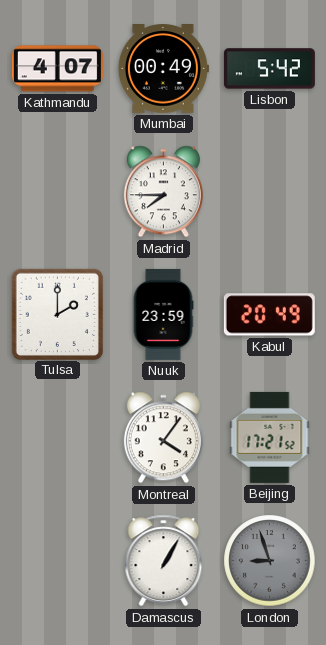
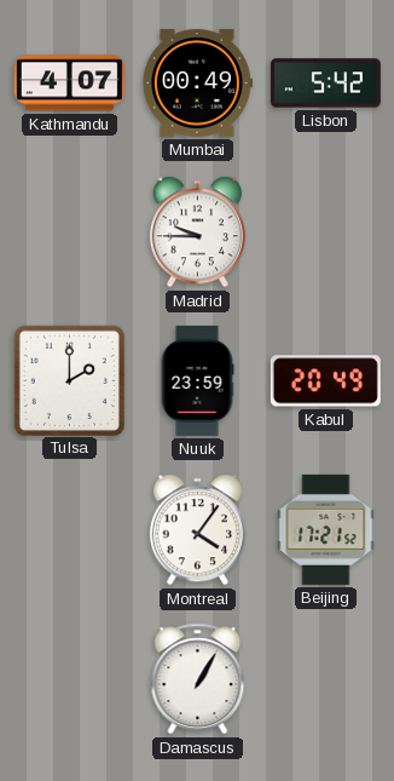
Madrid: 7:45 -> 9:45
London: 8:57 -> none
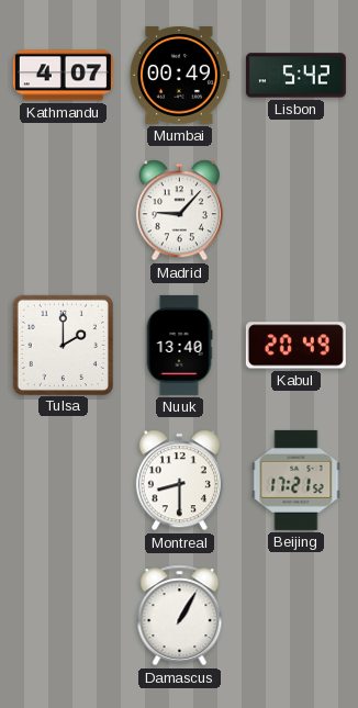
Madrid: 9:45 -> 9:07
Nuuk: 23:59 -> 13:40
Montreal: 4:06 -> 8:30
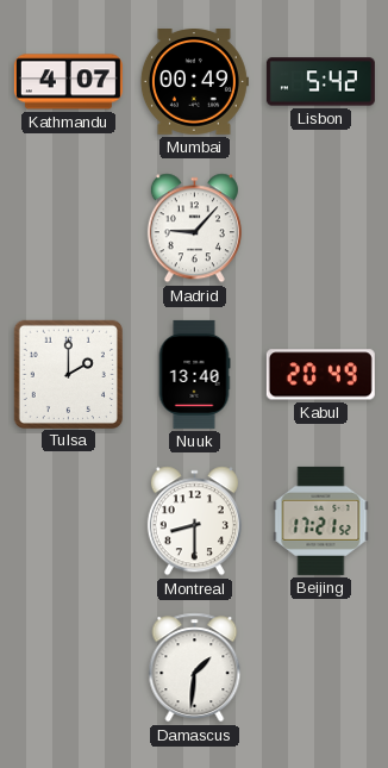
Damascus: 1:05 -> 1:31
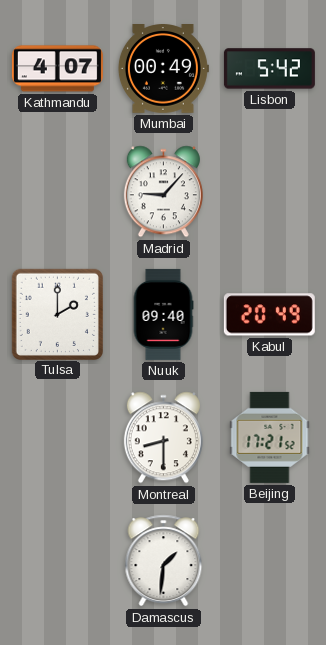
Nuuk: 13:40 -> 09:40
